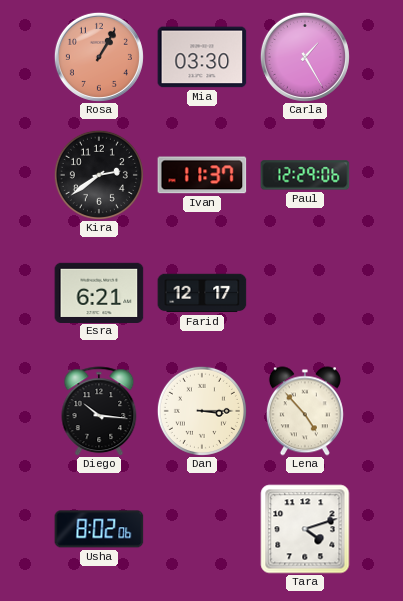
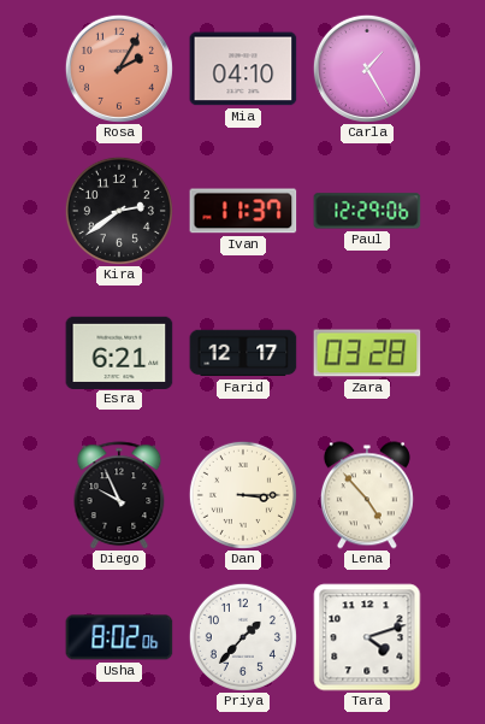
Rosa: 1:05 -> 2:05
Mia: 03:30 -> 04:10
Zara: none -> 03:28
Diego: 10:16 -> 9:56
Priya: none -> 1:37
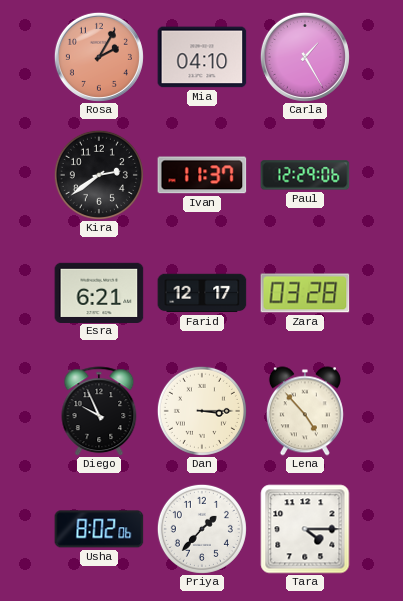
Tara: 4:12 -> 4:15
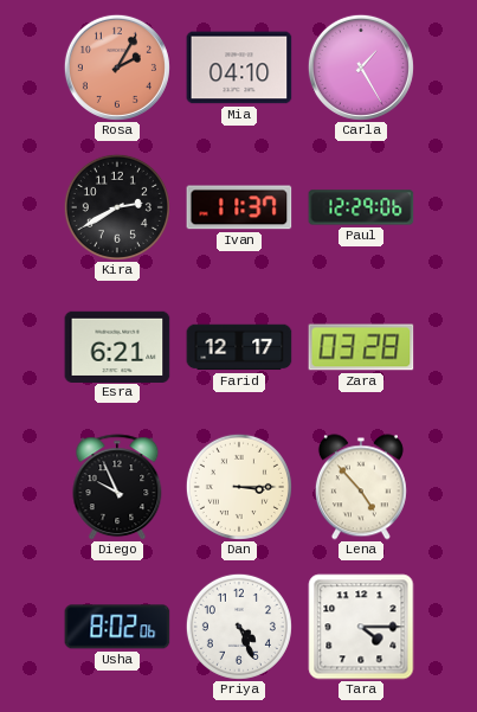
Kira: 2:39 -> 2:40
Priya: 1:37 -> 4:26
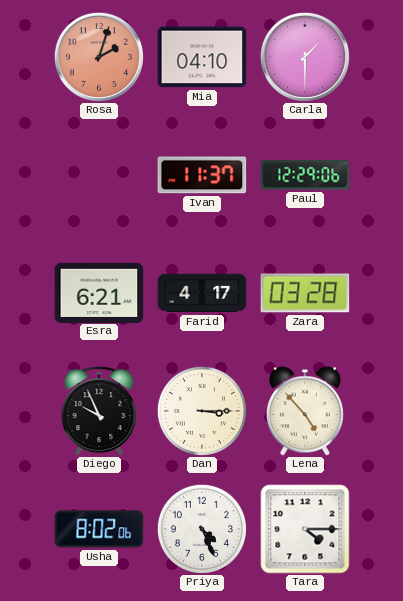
Rosa: 2:05 -> 2:03
Carla: 1:25 -> 1:30
Kira: 2:40 -> none
Farid: 12:17 -> 4:17
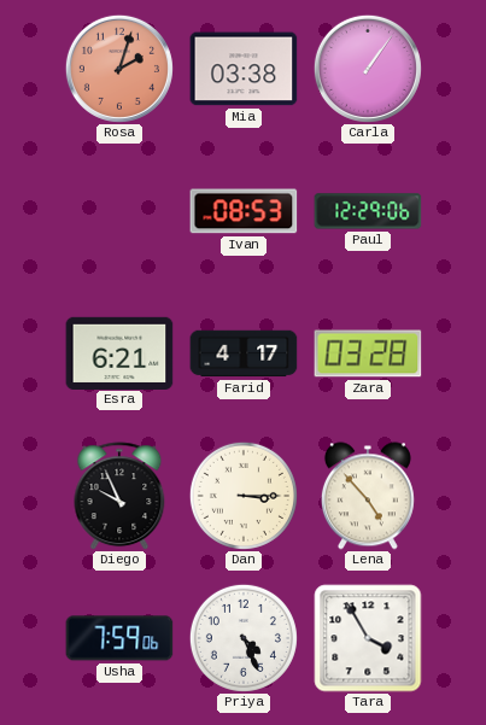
Mia: 04:10 -> 03:38
Carla: 1:30 -> 1:06
Ivan: 11:37 -> 08:53
Usha: 8:02 -> 7:59
Tara: 4:15 -> 3:55
